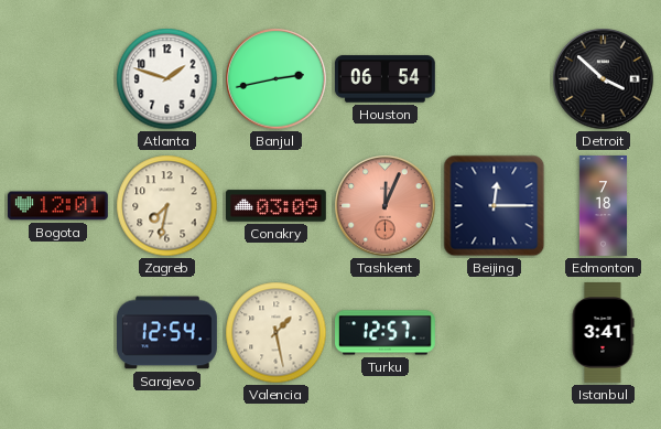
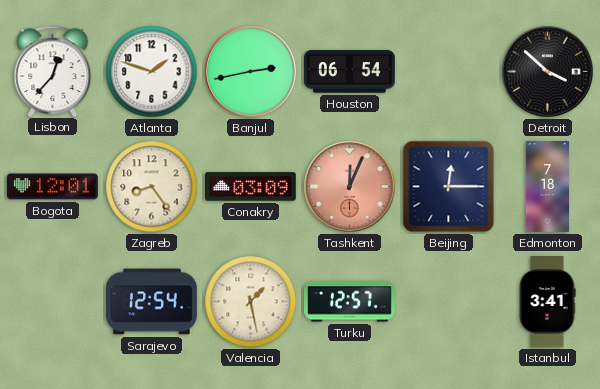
Lisbon: none -> 12:37
Zagreb: 7:32 -> 8:24
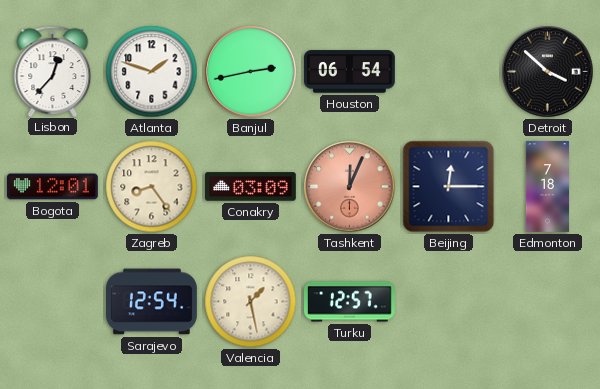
Istanbul: 3:41 -> none
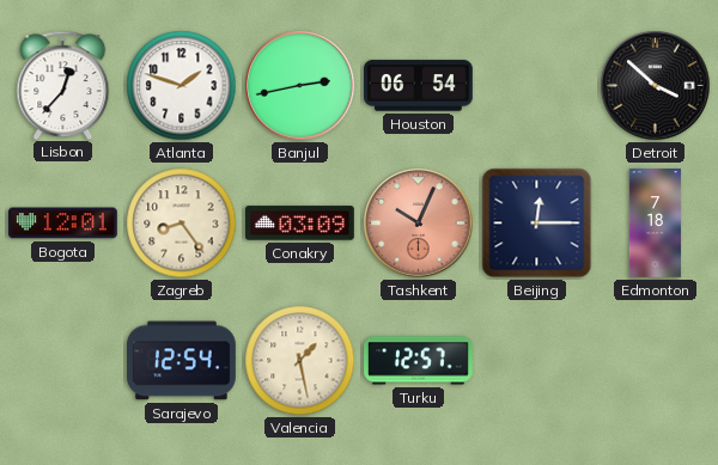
Tashkent: 12:04 -> 10:04
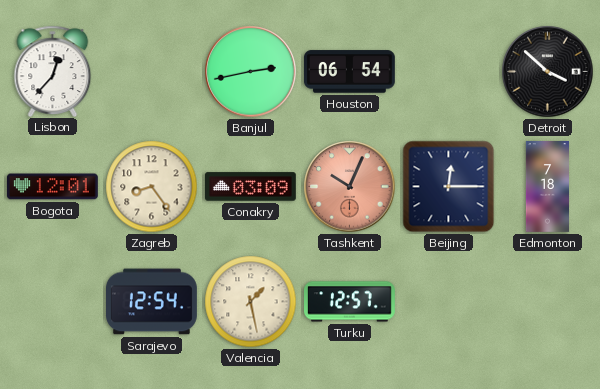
Atlanta: 1:48 -> none
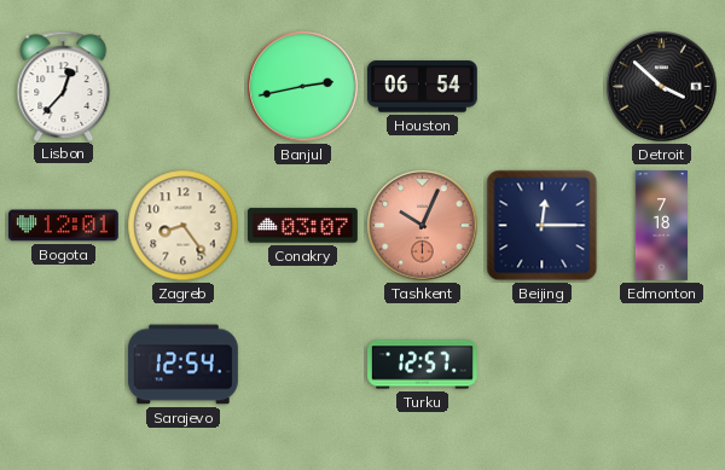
Conakry: 03:09 -> 03:07
Valencia: 1:28 -> none
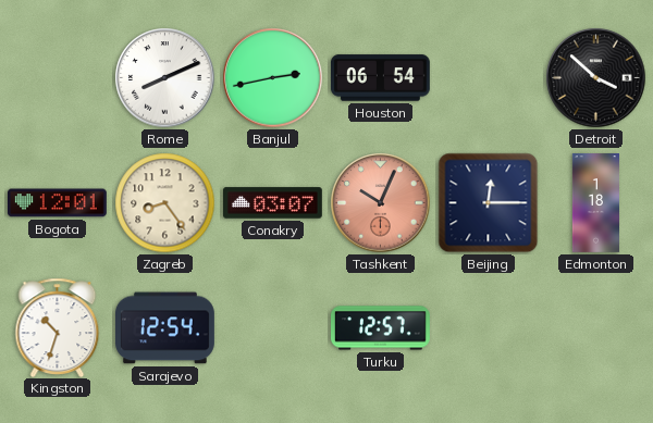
Lisbon: 12:37 -> none
Rome: none -> 8:11
Edmonton: 7:18 -> 1:18
Kingston: none -> 10:33
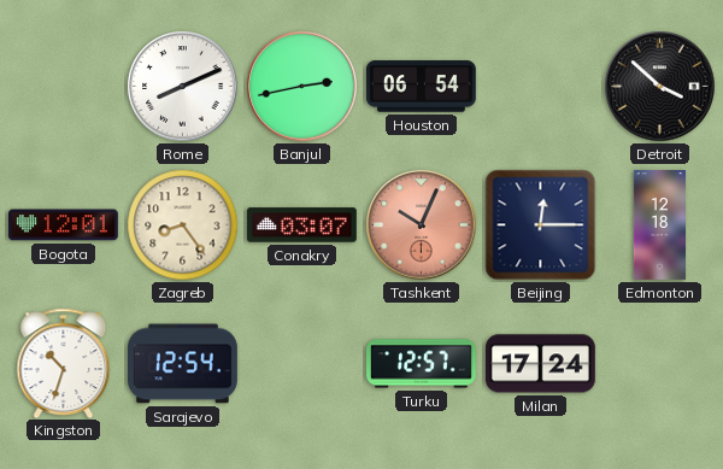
Edmonton: 1:18 -> 12:18
Milan: none -> 17:24
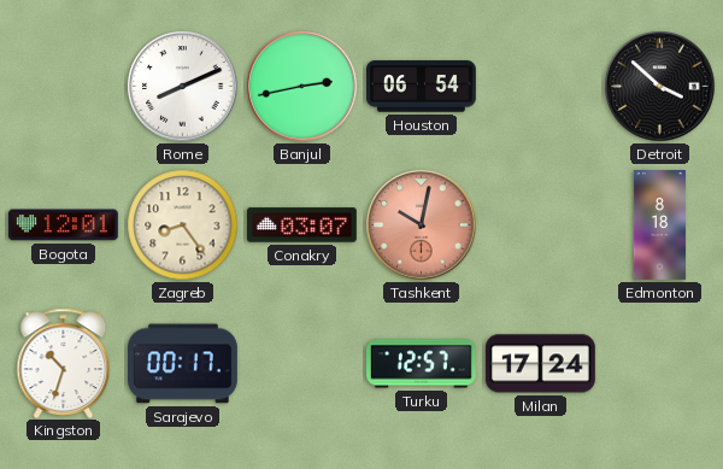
Tashkent: 10:04 -> 10:02
Beijing: 12:15 -> none
Edmonton: 12:18 -> 8:18
Sarajevo: 12:54 -> 00:17
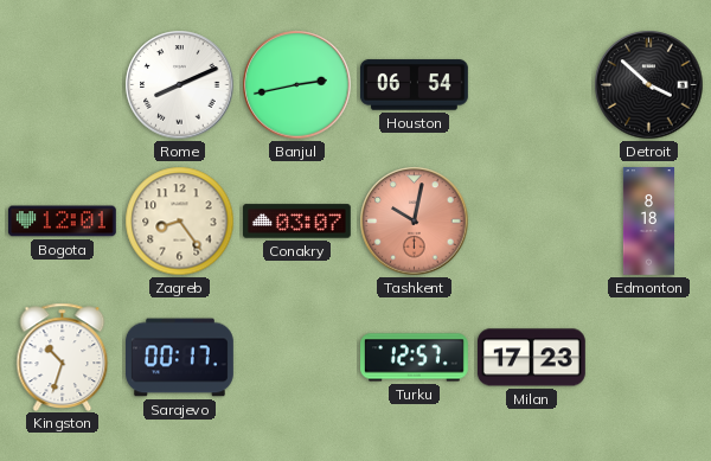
Milan: 17:24 -> 17:23
